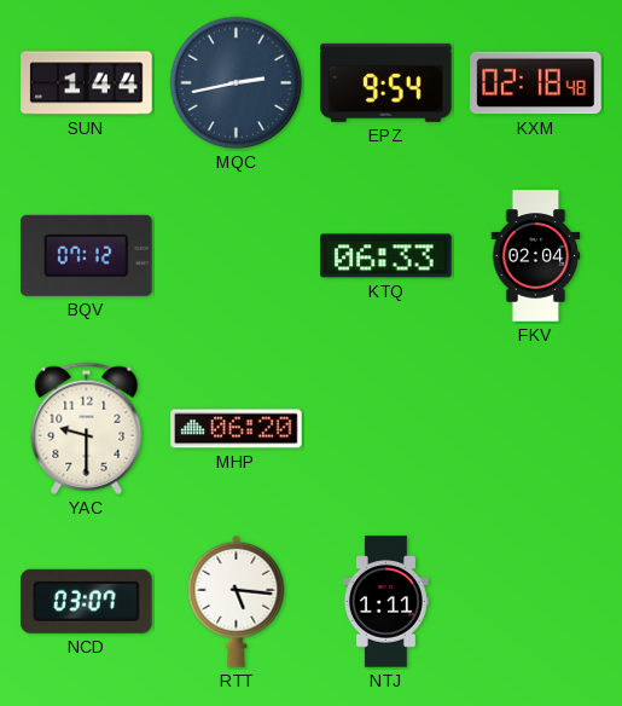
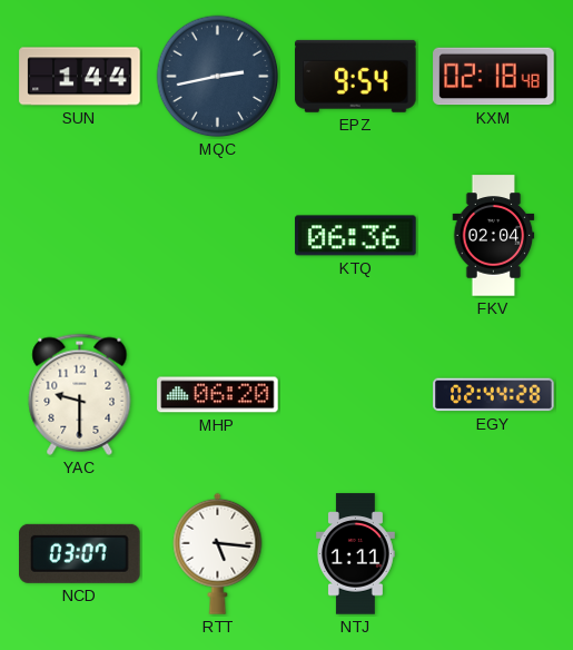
BQV: 07:12 -> none
KTQ: 06:33 -> 06:36
EGY: none -> 02:44
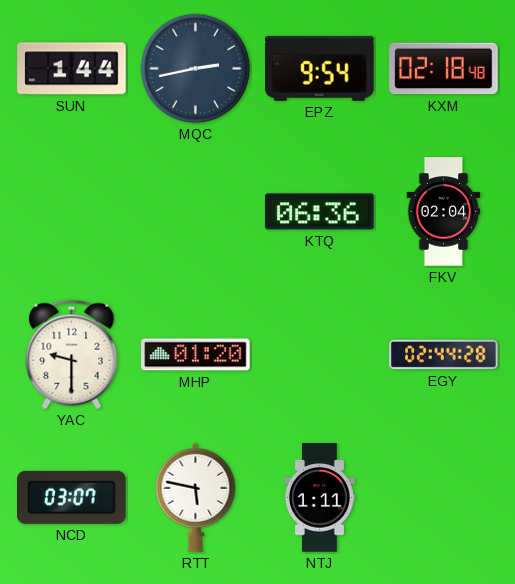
MHP: 06:20 -> 01:20
RTT: 5:16 -> 5:47
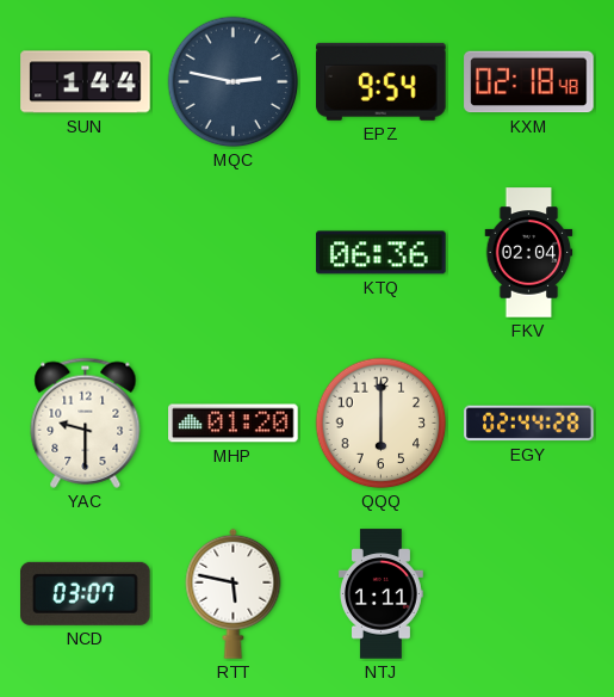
MQC: 2:43 -> 2:47
QQQ: none -> 6:00
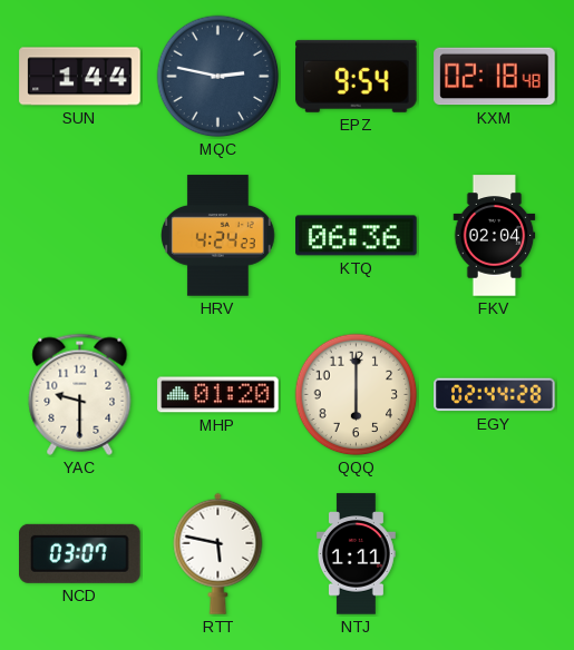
HRV: none -> 4:24
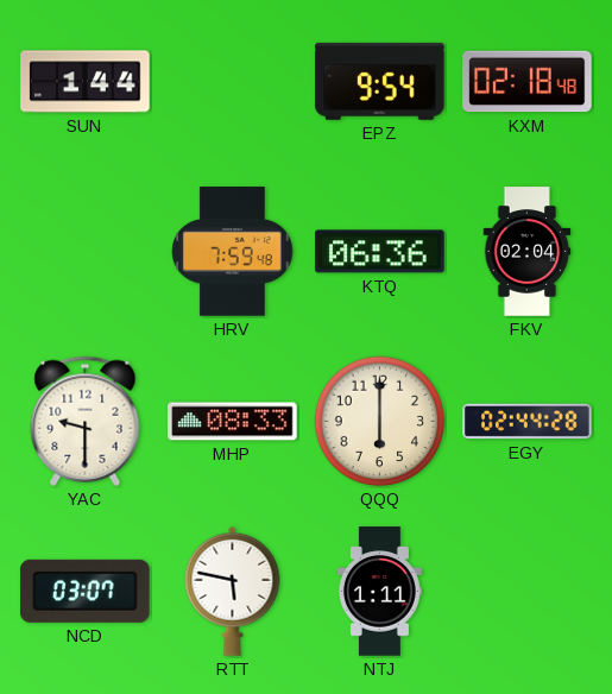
MQC: 2:47 -> none
HRV: 4:24 -> 7:59
MHP: 01:20 -> 08:33
